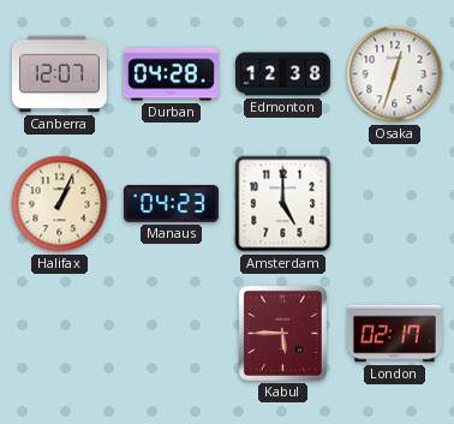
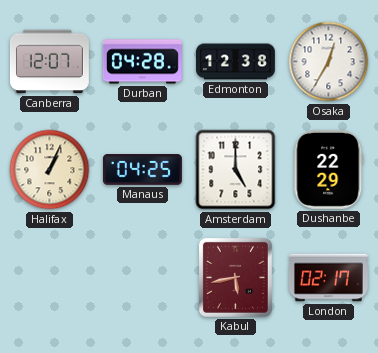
Osaka: 12:33 -> 12:35
Manaus: 04:23 -> 04:25
Dushanbe: none -> 22:29
Kabul: 5:45 -> 5:43
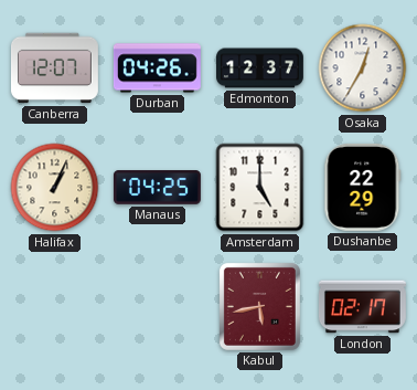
Durban: 04:28 -> 04:26
Edmonton: 12:38 -> 12:37
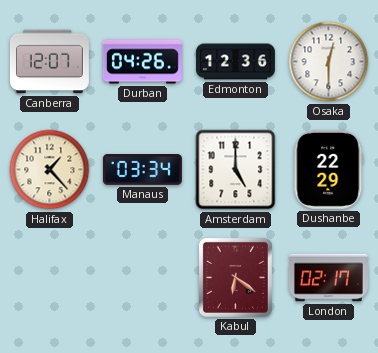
Edmonton: 12:37 -> 12:36
Osaka: 12:35 -> 12:30
Halifax: 1:04 -> 1:23
Manaus: 04:25 -> 03:34
Kabul: 5:43 -> 6:21
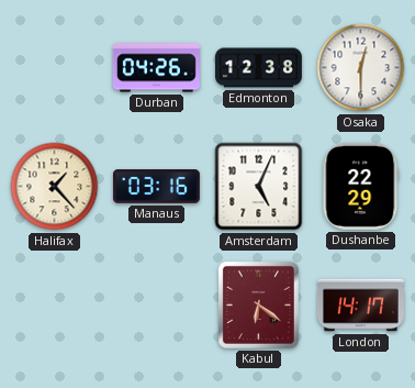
Canberra: 12:07 -> none
Edmonton: 12:36 -> 12:38
Manaus: 03:34 -> 03:16
Amsterdam: 5:00 -> 5:04
London: 02:17 -> 14:17
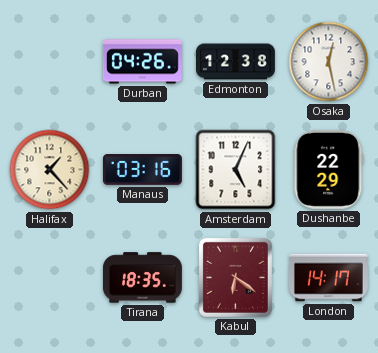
Osaka: 12:30 -> 12:28
Tirana: none -> 18:35
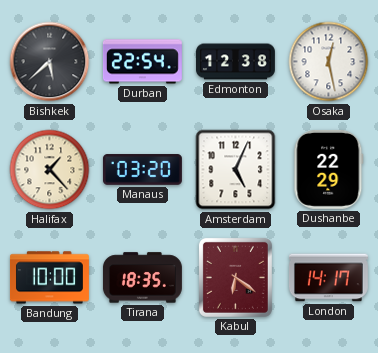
Bishkek: none -> 5:38
Durban: 04:26 -> 22:54
Manaus: 03:16 -> 03:20
Bandung: none -> 10:00
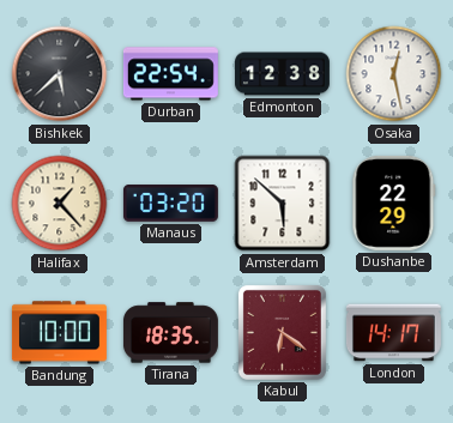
Amsterdam: 5:04 -> 5:52
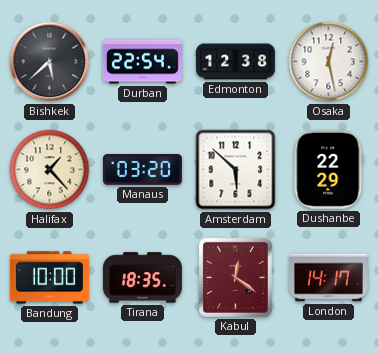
Kabul: 6:21 -> 12:21
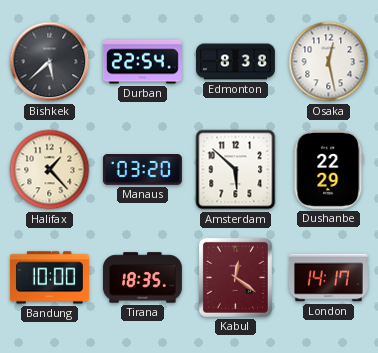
Edmonton: 12:38 -> 8:38
